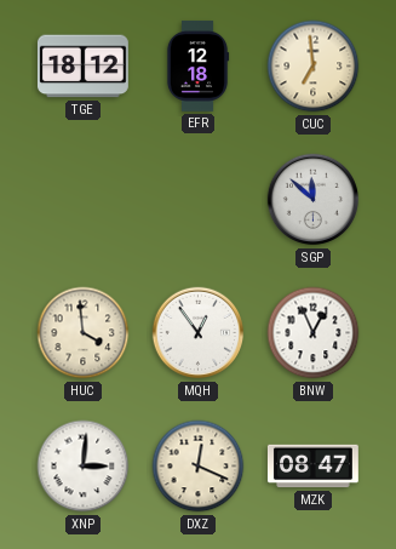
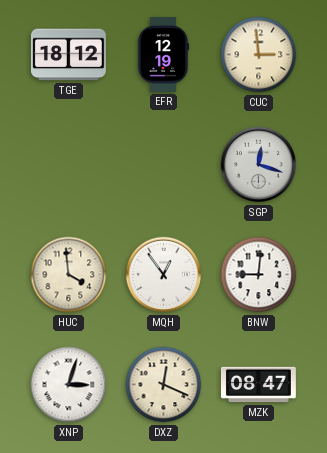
EFR: 12:18 -> 12:19
CUC: 6:59 -> 2:59
SGP: 11:52 -> 12:18
BNW: 12:56 -> 9:01
XNP: 3:01 -> 3:03
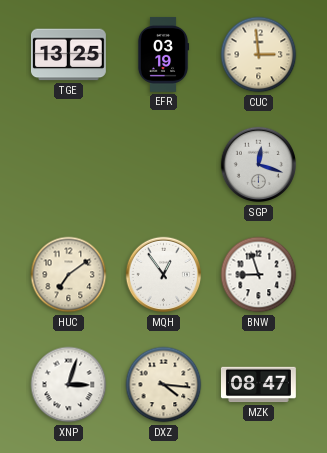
TGE: 18:12 -> 13:25
EFR: 12:19 -> 03:19
HUC: 3:59 -> 7:09
BNW: 9:01 -> 8:57
DXZ: 12:19 -> 4:16
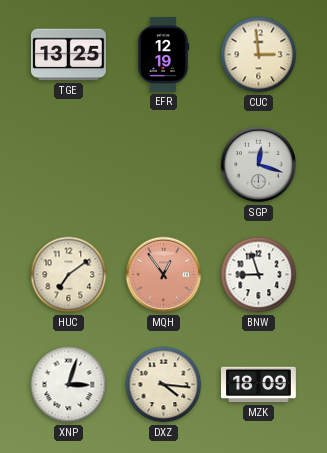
EFR: 03:19 -> 12:19
MQH dial: white -> salmon
MZK: 08:47 -> 18:09
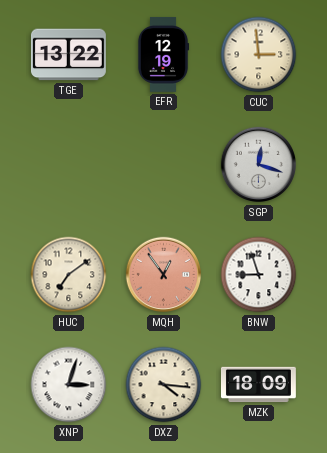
TGE: 13:25 -> 13:22
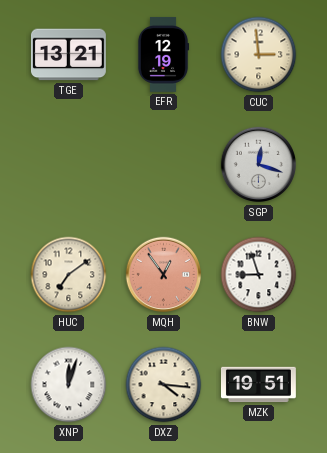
TGE: 13:22 -> 13:21
XNP: 3:03 -> 12:03
MZK: 18:09 -> 19:51
